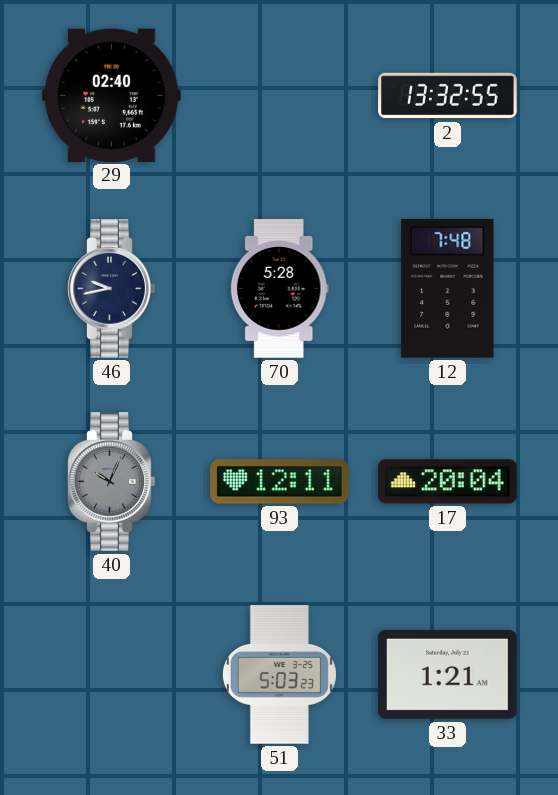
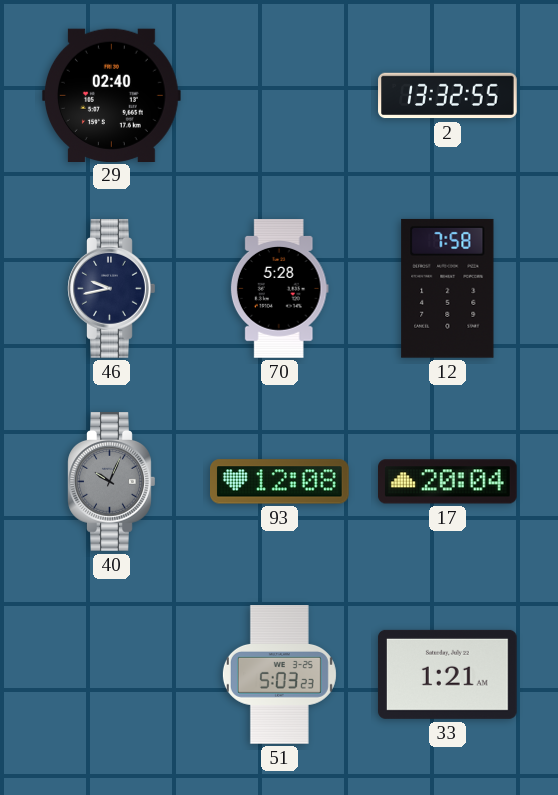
12: 7:48 -> 7:58
93: 12:11 -> 12:08
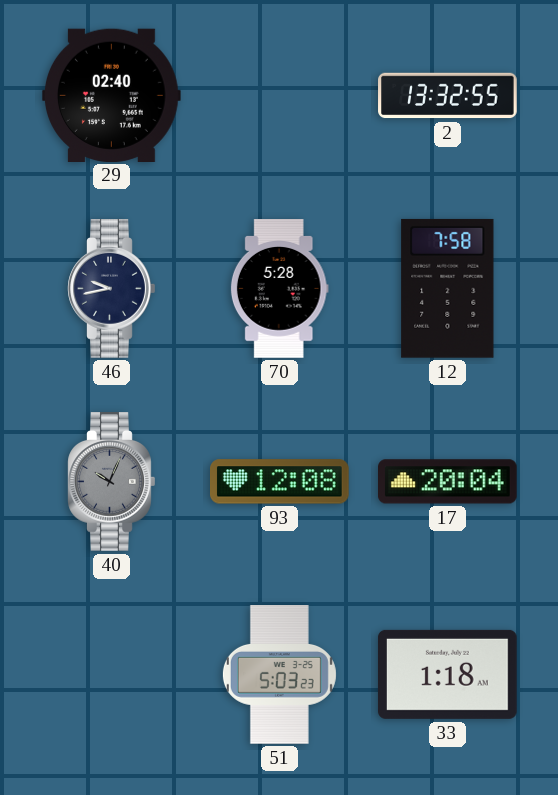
33: 1:21 -> 1:18
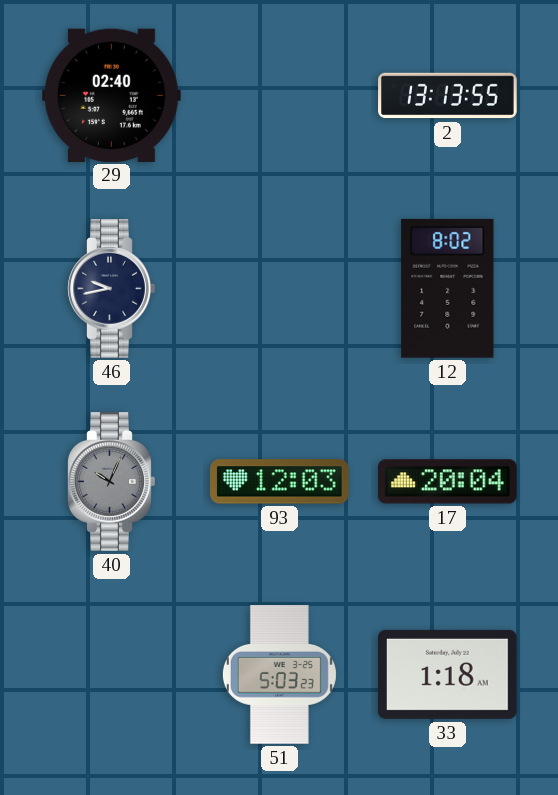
2: 13:32 -> 13:13
70: 5:28 -> none
12: 7:58 -> 8:02
93: 12:08 -> 12:03
